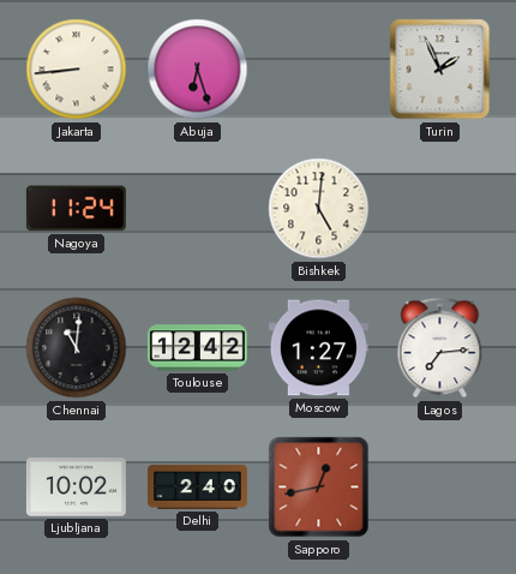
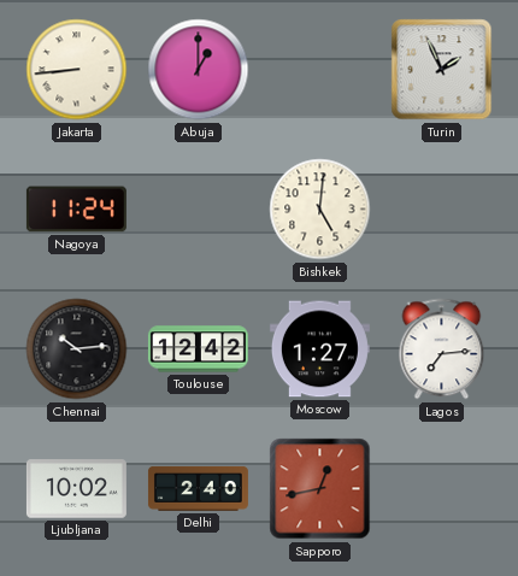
Abuja: 6:27 -> 1:00
Chennai: 11:01 -> 10:14
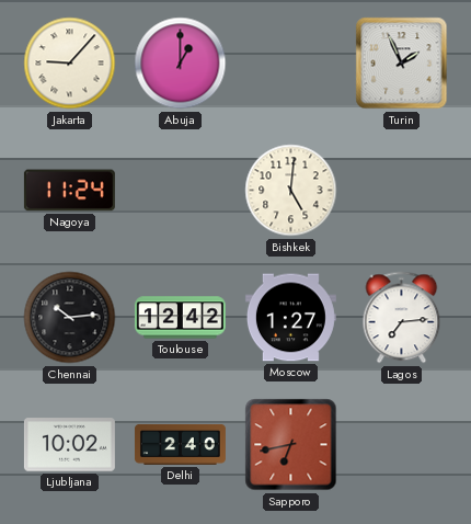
Jakarta: 8:44 -> 9:07
Sapporo: 12:43 -> 6:43
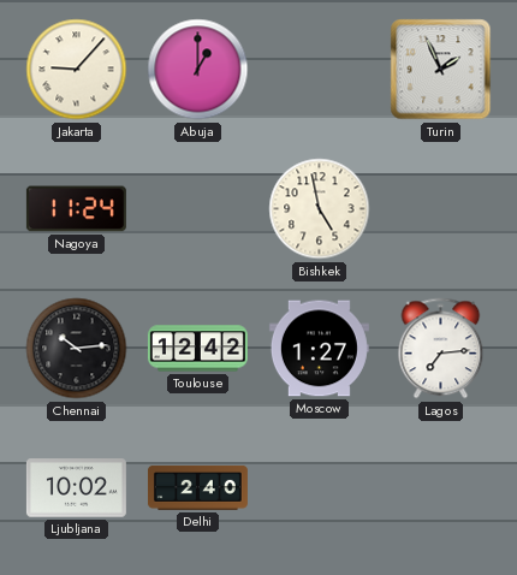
Bishkek: 5:01 -> 4:58
Sapporo: 6:43 -> none
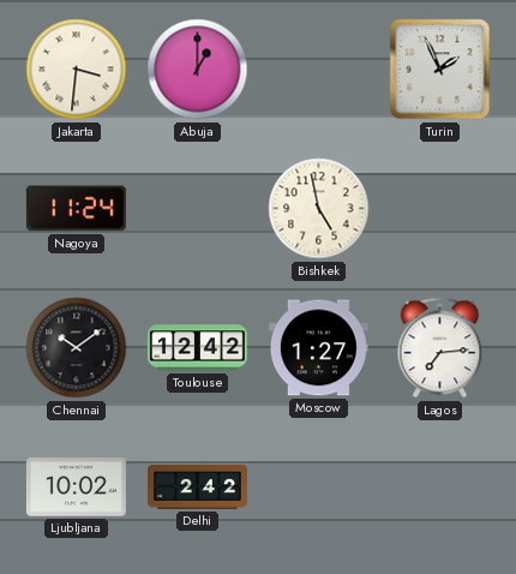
Jakarta: 9:07 -> 3:31
Chennai: 10:14 -> 10:09
Delhi: 2:40 -> 2:42
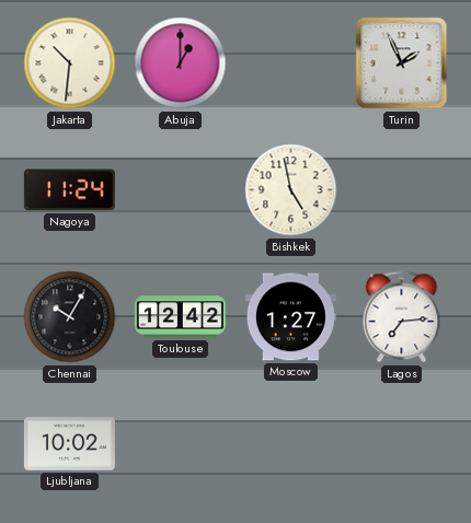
Jakarta: 3:31 -> 10:31
Chennai: 10:09 -> 10:05
Delhi: 2:42 -> none
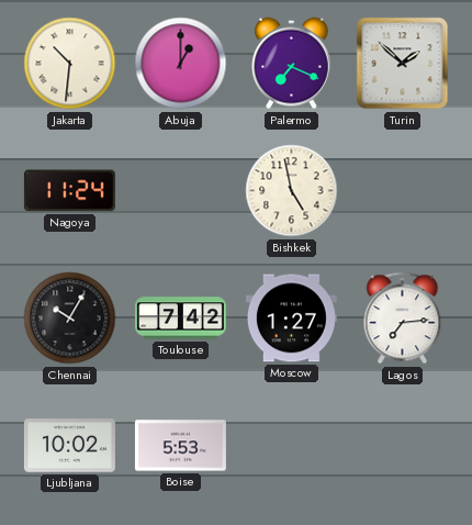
Palermo: none -> 7:19
Turin: 1:56 -> 1:52
Toulouse: 12:42 -> 7:42
Boise: none -> 5:53
